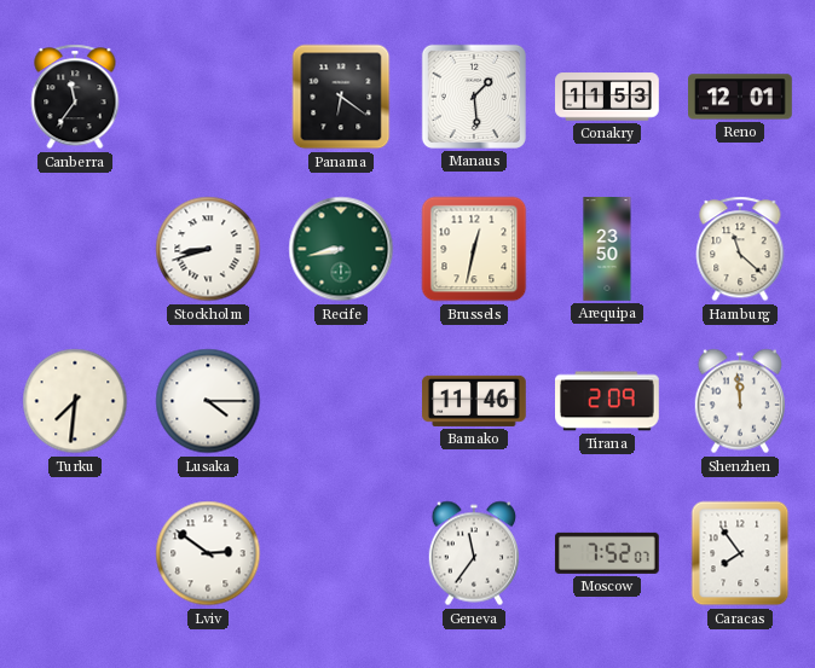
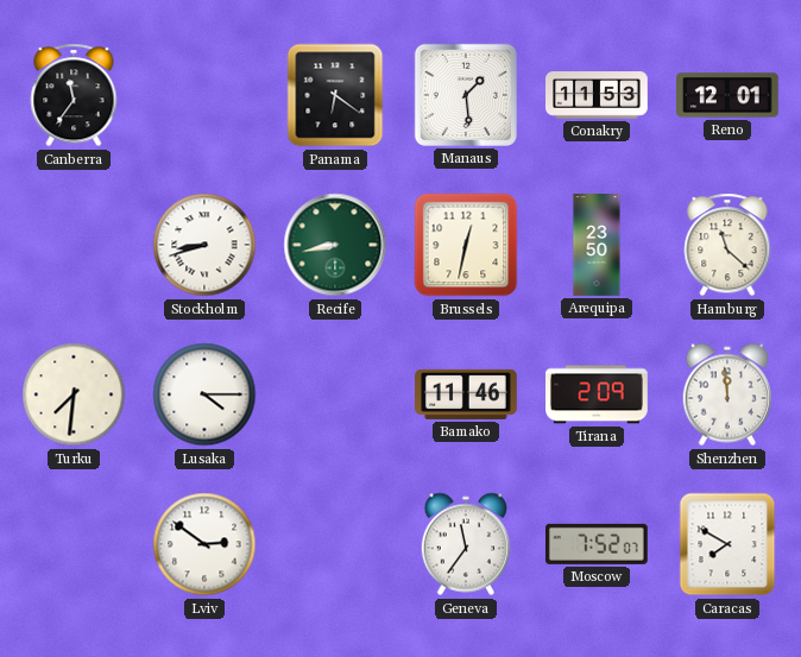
Caracas: 7:54 -> 7:50
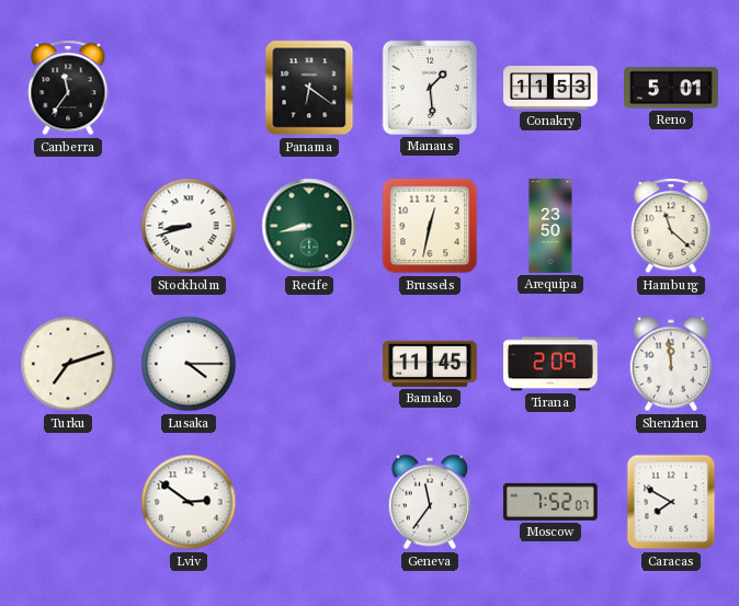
Reno: 12:01 -> 5:01
Turku: 7:31 -> 7:12
Bamako: 11:46 -> 11:45
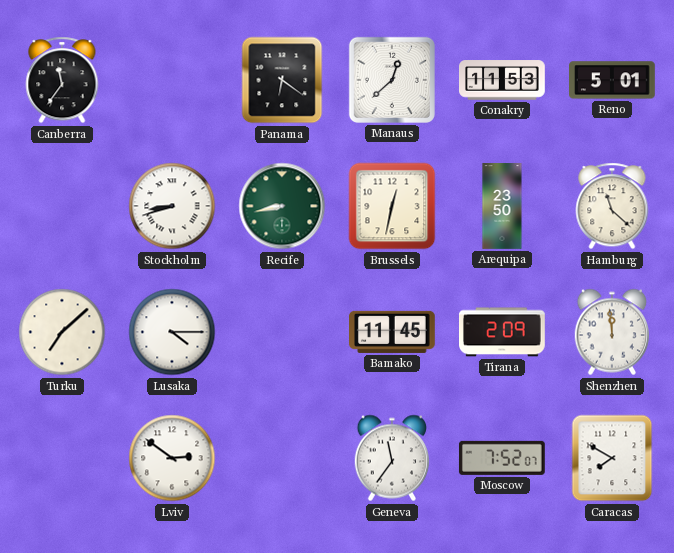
Manaus: 1:29 -> 12:38
Turku: 7:12 -> 7:08
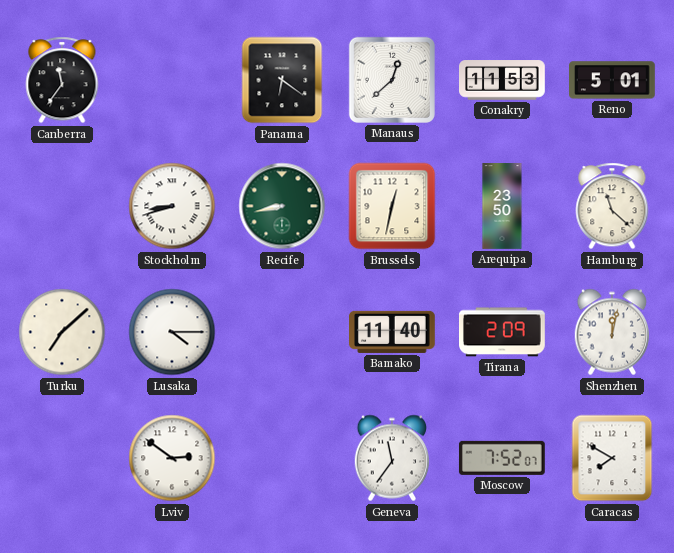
Bamako: 11:45 -> 11:40
Shenzhen: 11:59 -> 12:02
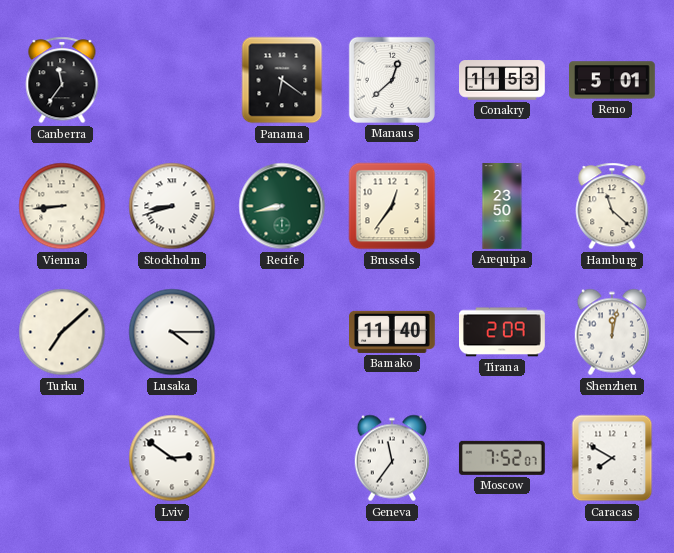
Vienna: none -> 8:44
Brussels: 12:32 -> 12:36
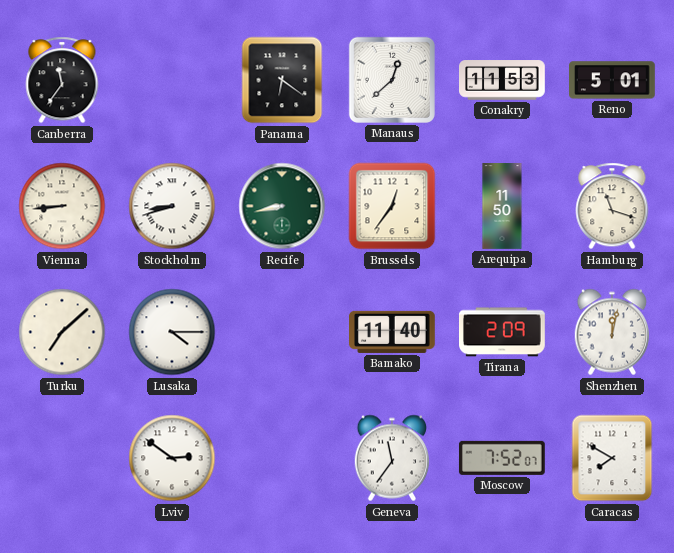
Arequipa: 23:50 -> 11:50
Hamburg: 11:22 -> 11:18
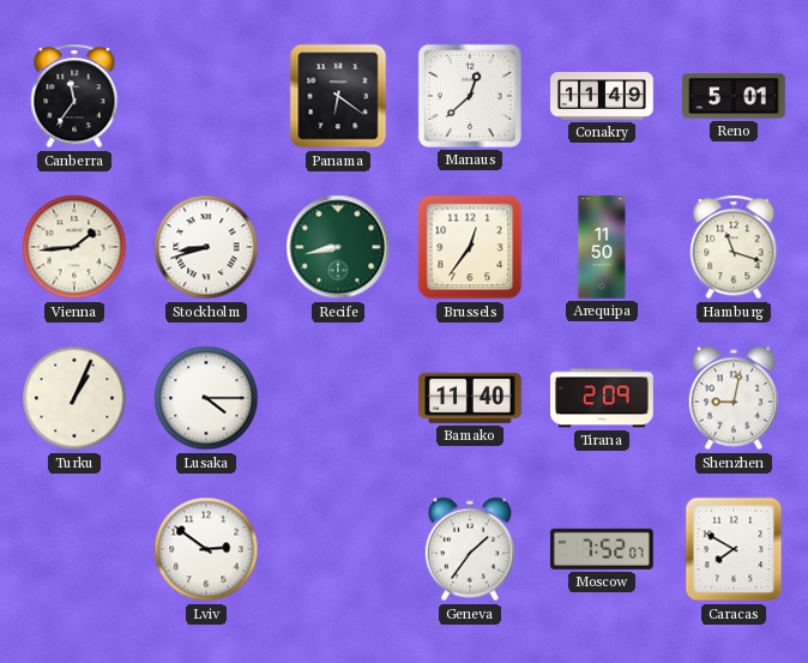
Conakry: 11:53 -> 11:49
Vienna: 8:44 -> 1:44
Turku: 7:08 -> 1:04
Shenzhen: 12:02 -> 9:02
Geneva: 11:36 -> 1:36
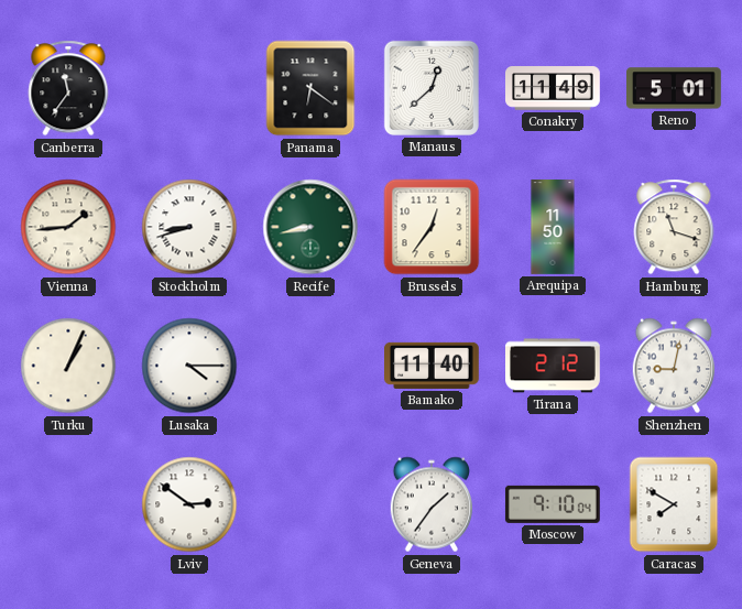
Tirana: 2:09 -> 2:12
Moscow: 7:52 -> 9:10
